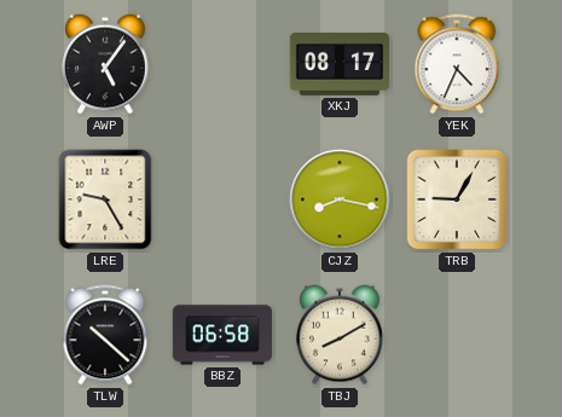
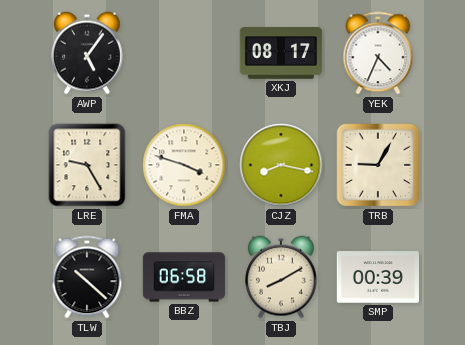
FMA: none -> 3:48
SMP: none -> 00:39
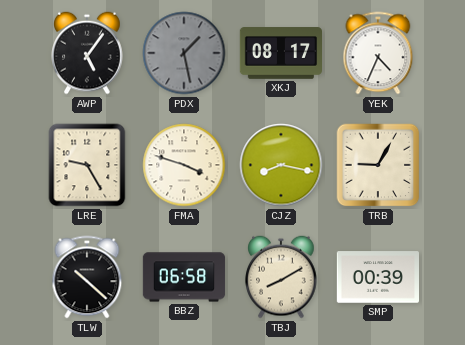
PDX: none -> 1:28
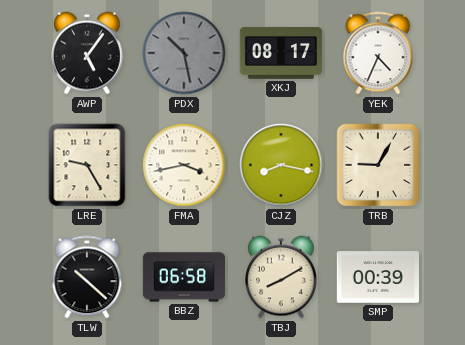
PDX: 1:28 -> 10:28
FMA: 3:48 -> 3:43
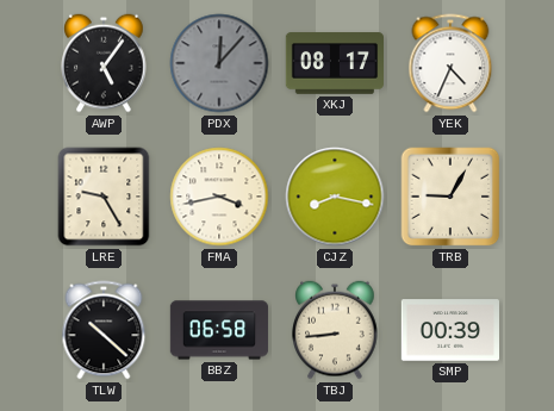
PDX: 10:28 -> 12:07
TBJ: 8:10 -> 8:44
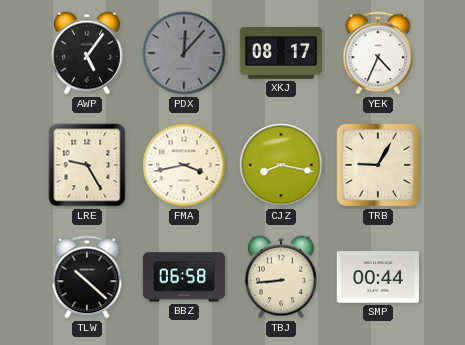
SMP: 00:39 -> 00:44
